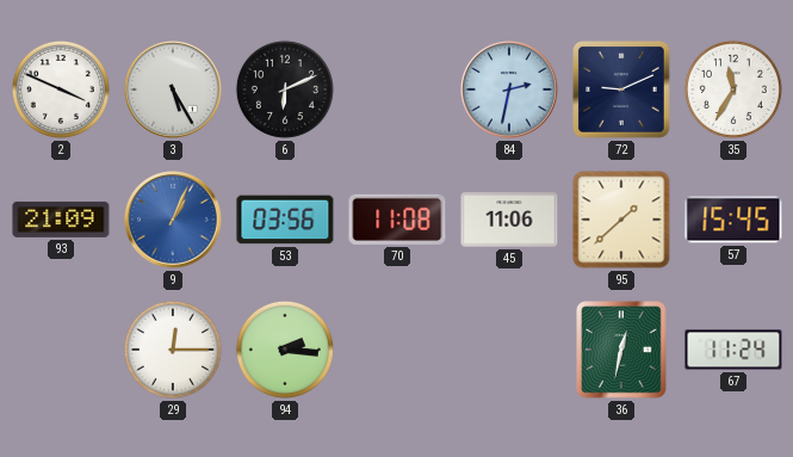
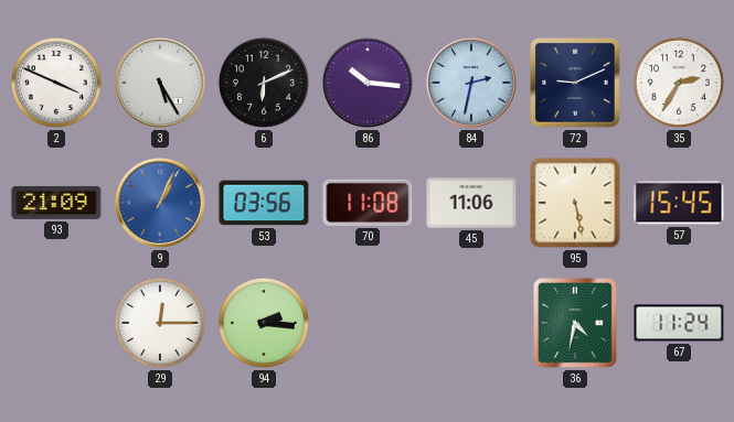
86: none -> 10:16
35: 11:35 -> 2:35
95: 1:38 -> 5:28
36: 12:32 -> 4:32
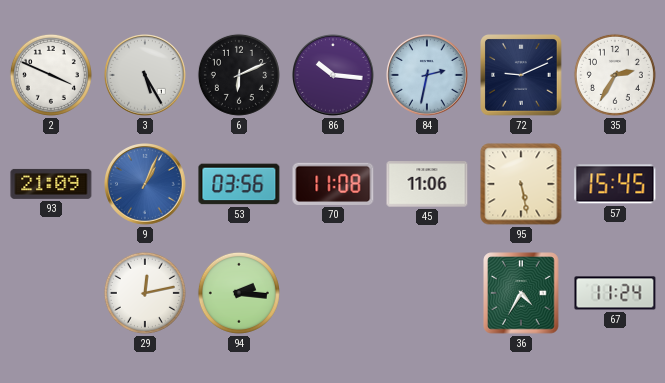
29: 12:15 -> 12:13
36: 4:32 -> 4:35
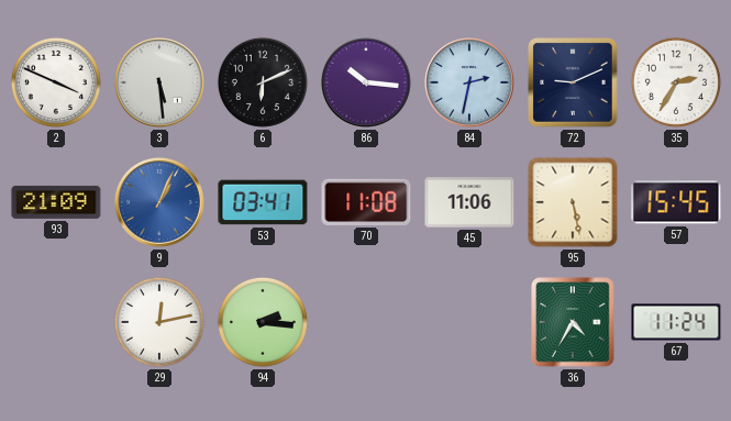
3: 5:25 -> 5:29
53: 03:56 -> 03:41
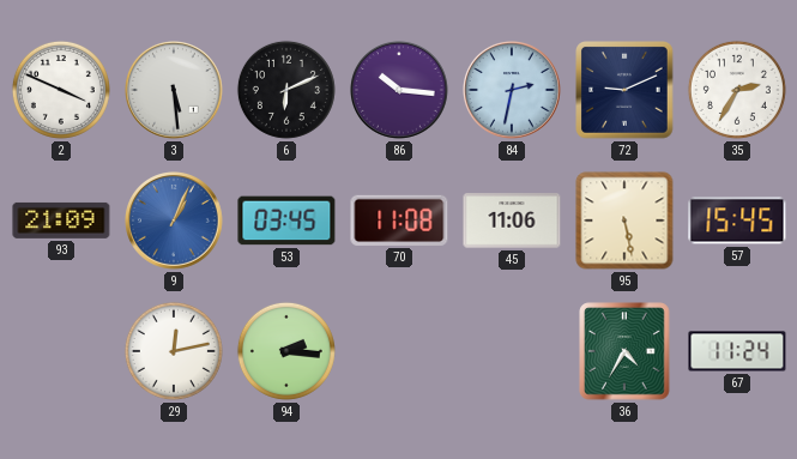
53: 03:41 -> 03:45
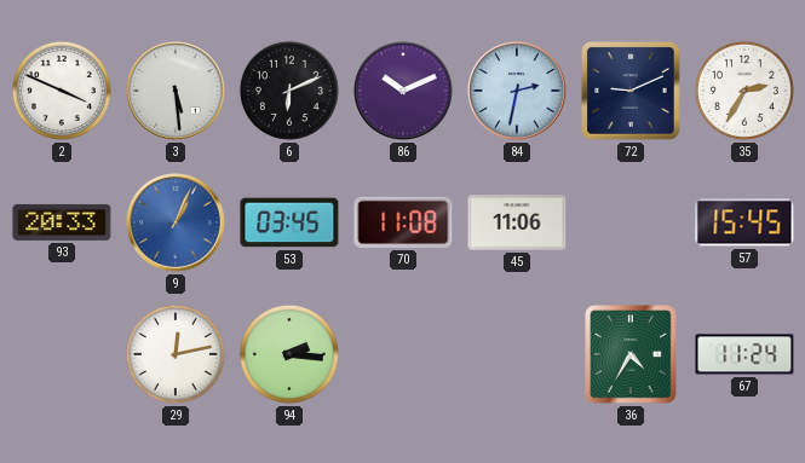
86: 10:16 -> 10:11
93: 21:09 -> 20:33
95: 5:28 -> none
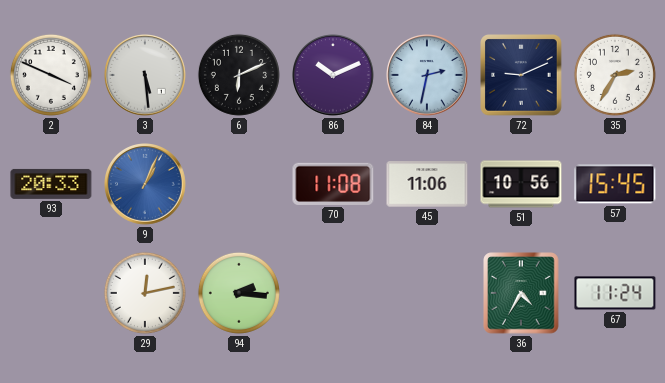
53: 03:45 -> none
51: none -> 10:56
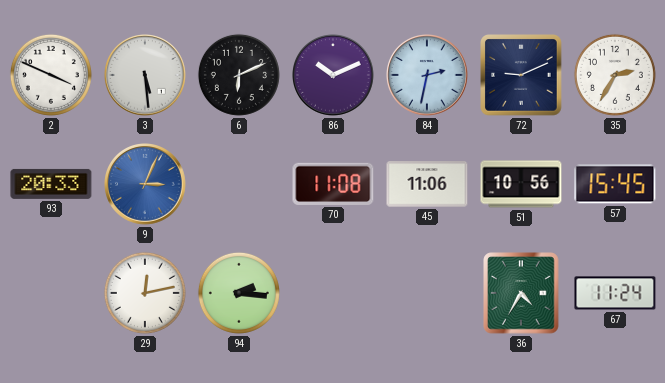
9: 1:04 -> 3:04
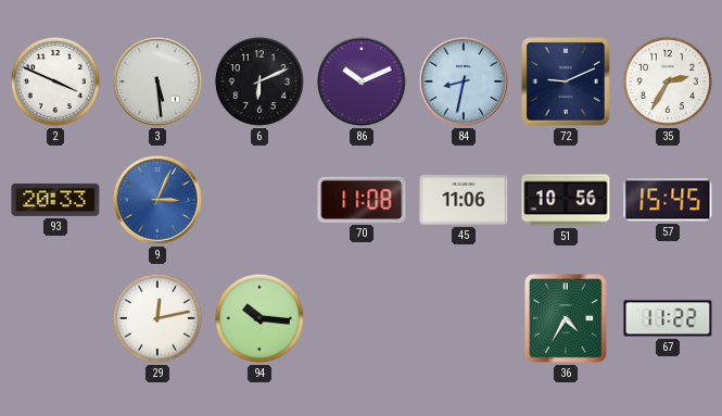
84: 2:32 -> 8:32
94: 2:16 -> 10:16
67: 11:24 -> 11:22
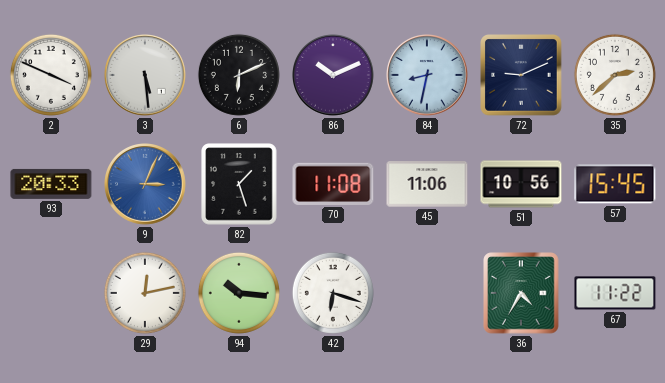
35: 2:35 -> 2:38
82: none -> 1:27
42: none -> 6:18
